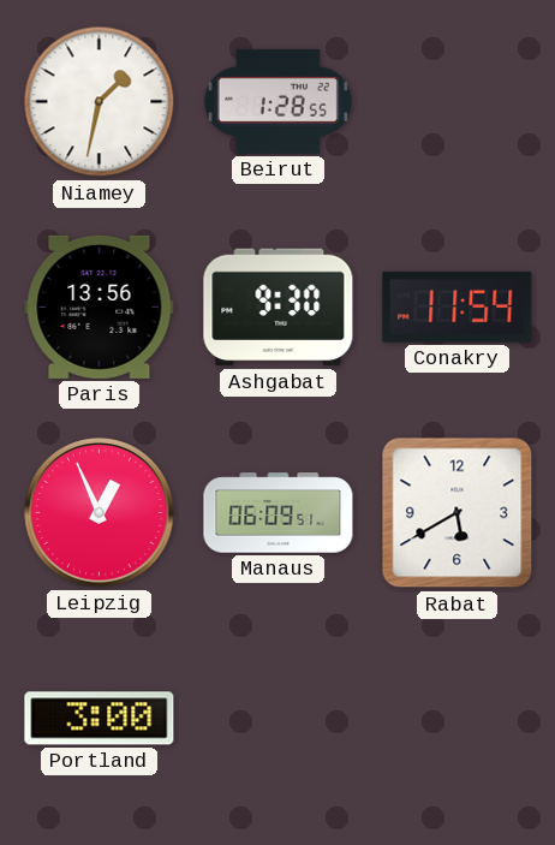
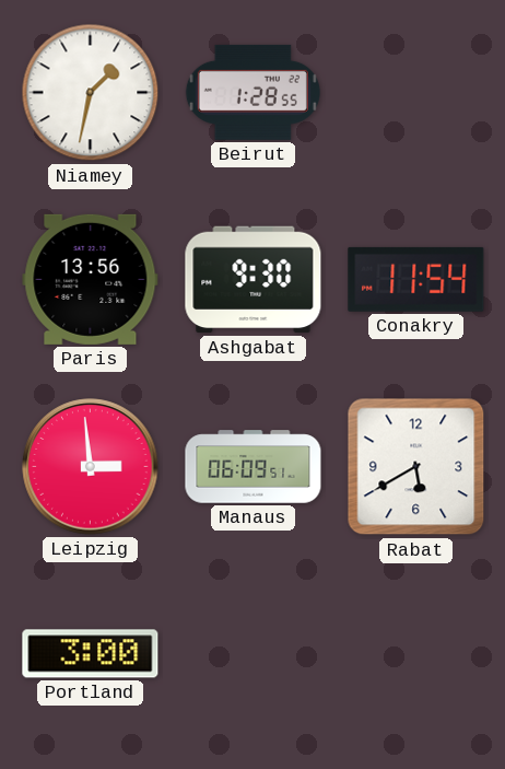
Leipzig: 12:56 -> 2:59
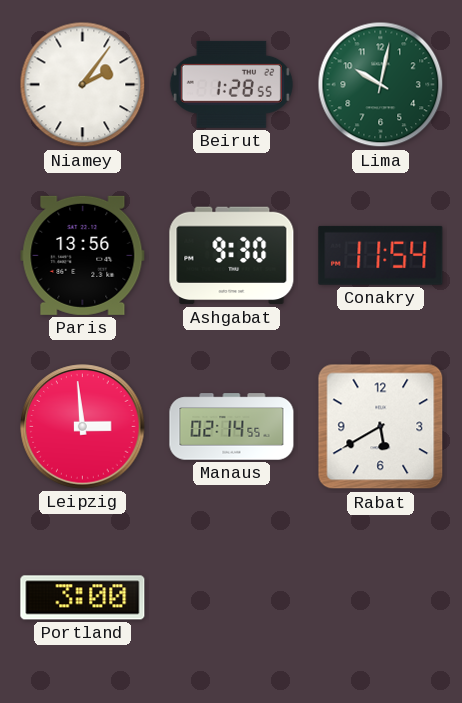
Niamey: 1:32 -> 2:06
Lima: none -> 10:02
Manaus: 06:09 -> 02:14
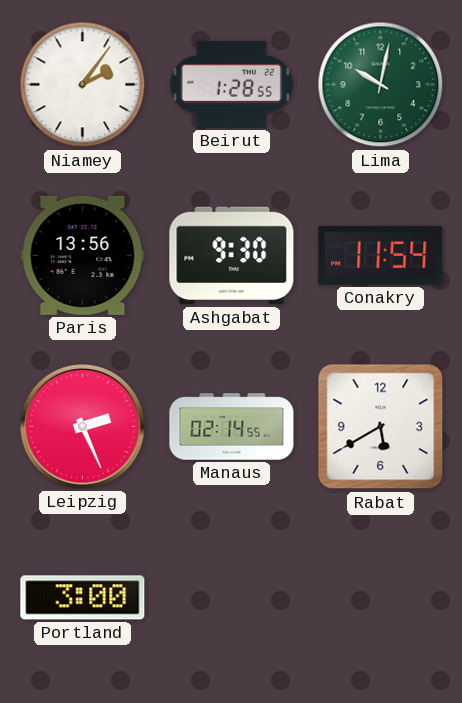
Leipzig: 2:59 -> 2:26
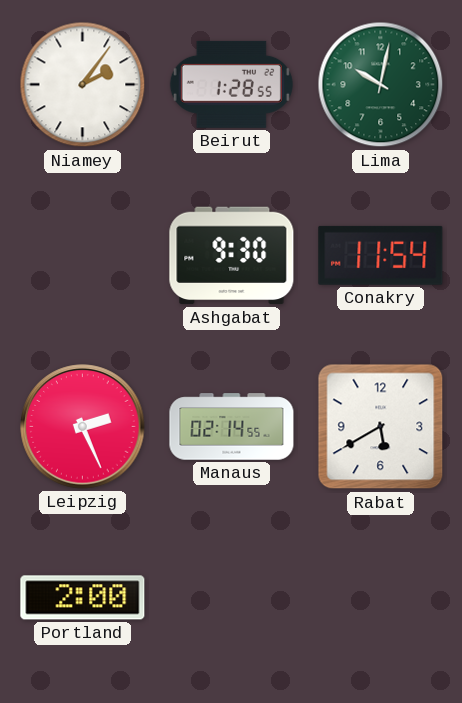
Paris: 13:56 -> none
Portland: 3:00 -> 2:00
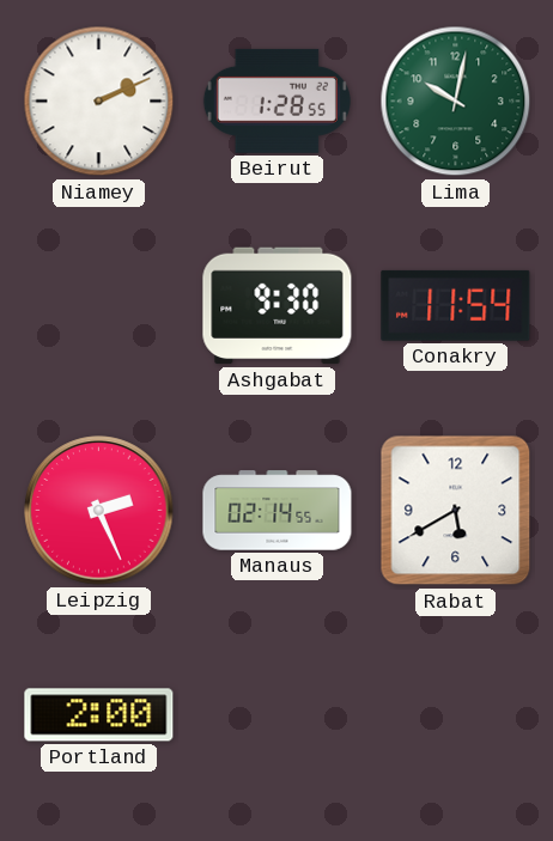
Niamey: 2:06 -> 2:11
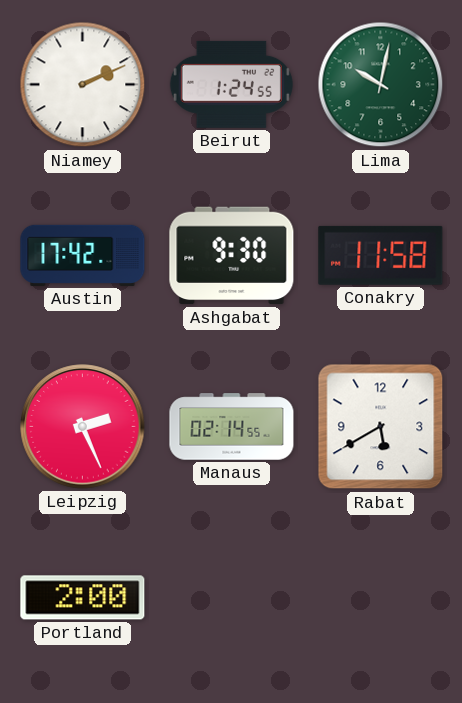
Beirut: 1:28 -> 1:24
Austin: none -> 17:42
Conakry: 11:54 -> 11:58
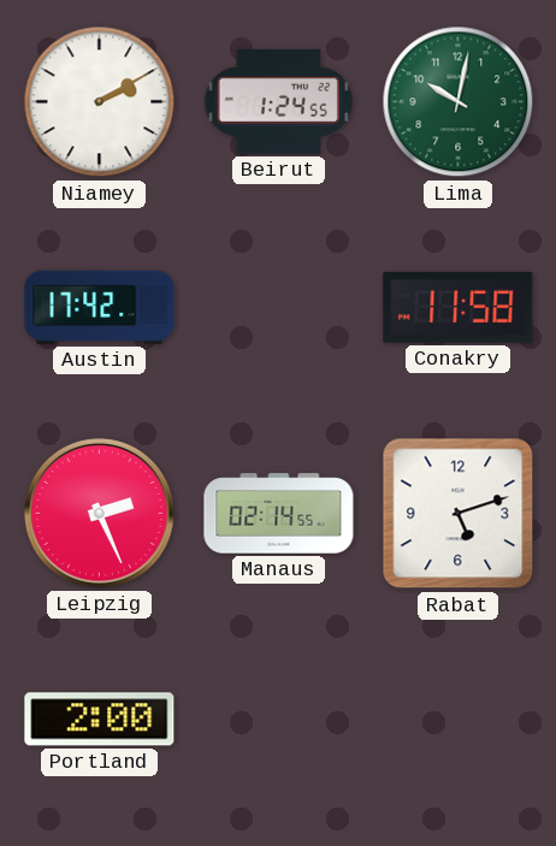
Niamey: 2:11 -> 2:10
Ashgabat: 9:30 -> none
Rabat: 5:40 -> 5:12
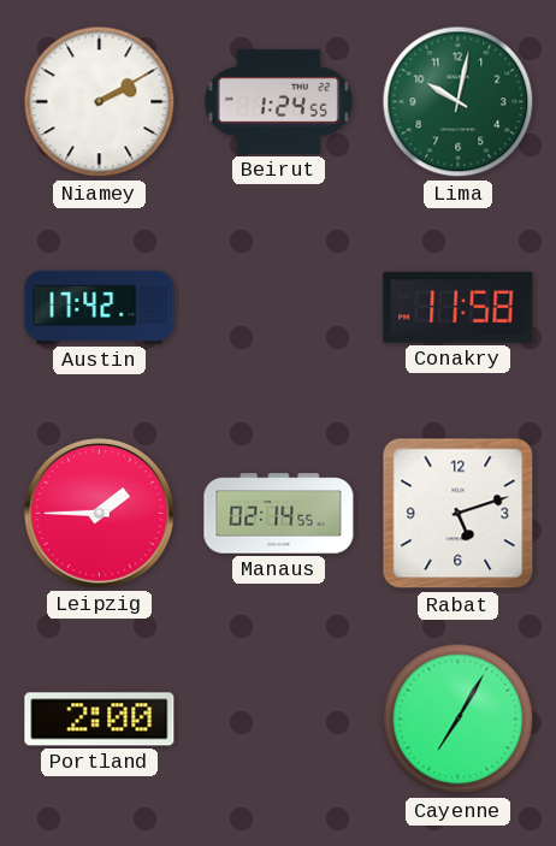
Leipzig: 2:26 -> 1:45
Cayenne: none -> 7:05
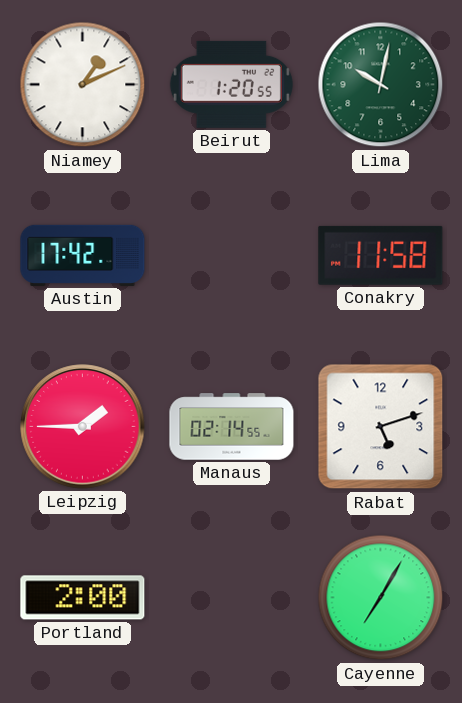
Niamey: 2:10 -> 1:11
Beirut: 1:24 -> 1:20
